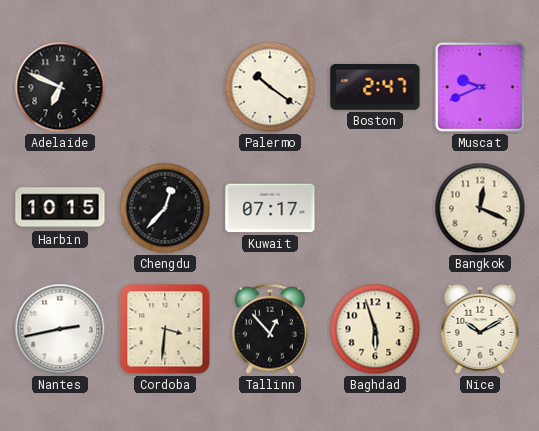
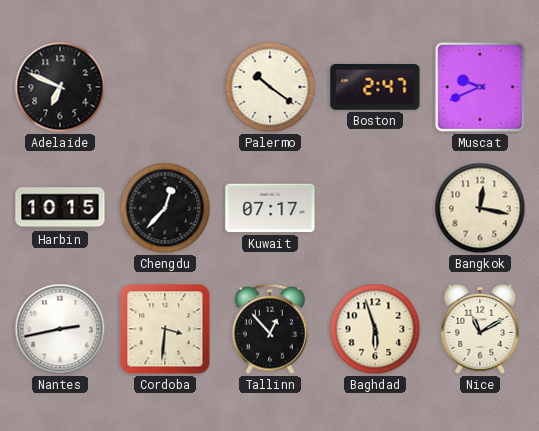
Bangkok: 12:19 -> 12:17
Nice: 10:10 -> 11:10
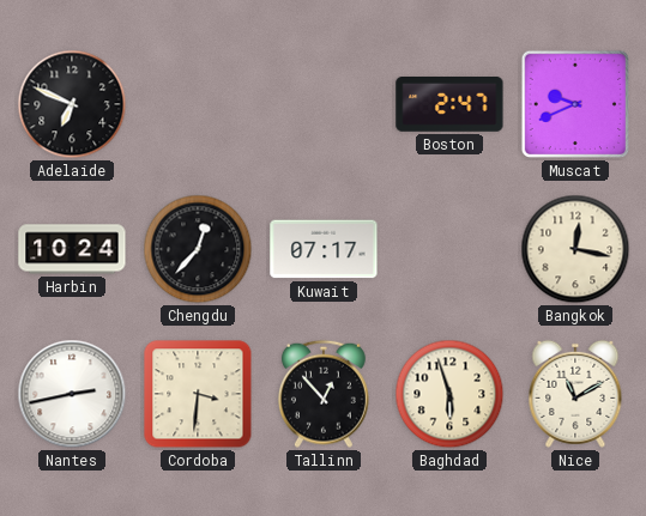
Palermo: 10:21 -> none
Harbin: 10:15 -> 10:24
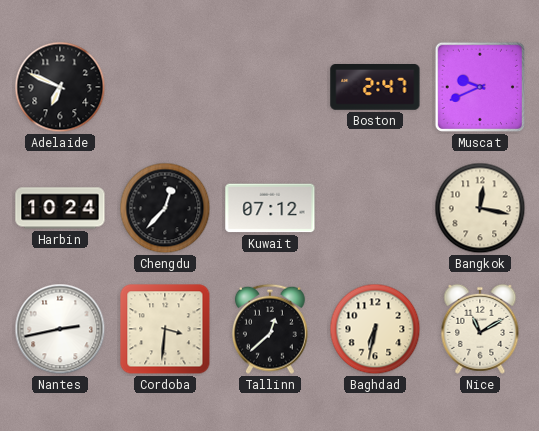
Kuwait: 07:17 -> 07:12
Tallinn: 12:53 -> 12:38
Baghdad: 5:57 -> 6:32
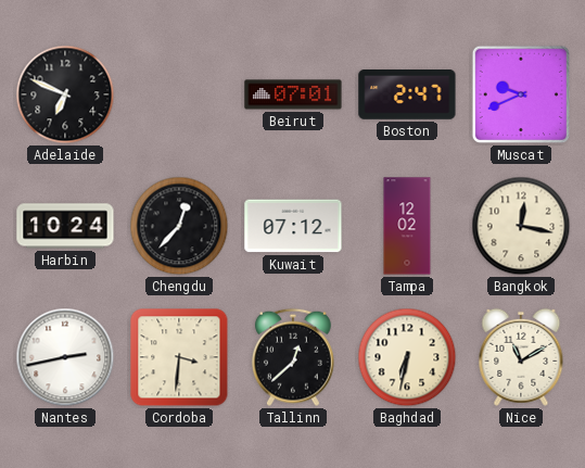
Beirut: none -> 07:01
Tampa: none -> 12:02
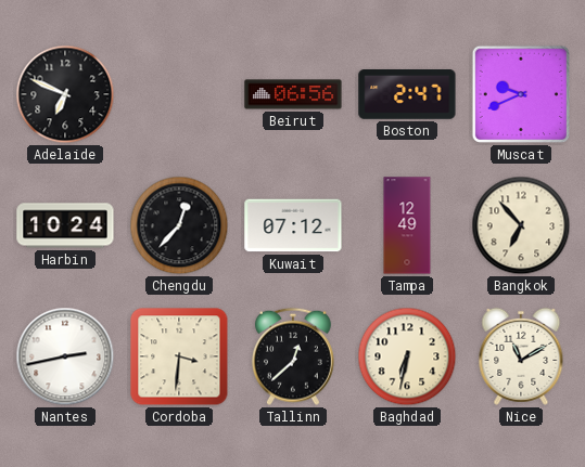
Beirut: 07:01 -> 06:56
Tampa: 12:02 -> 12:49
Bangkok: 12:17 -> 6:53
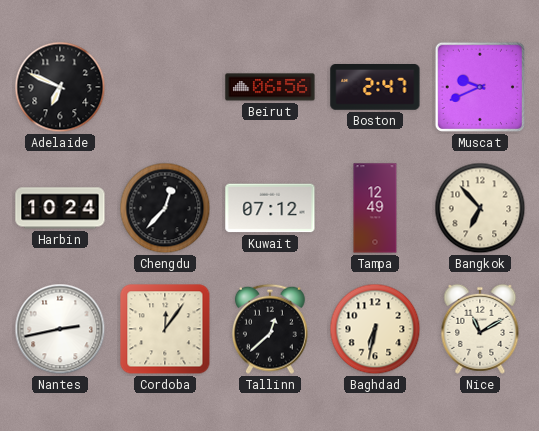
Cordoba: 3:31 -> 12:06
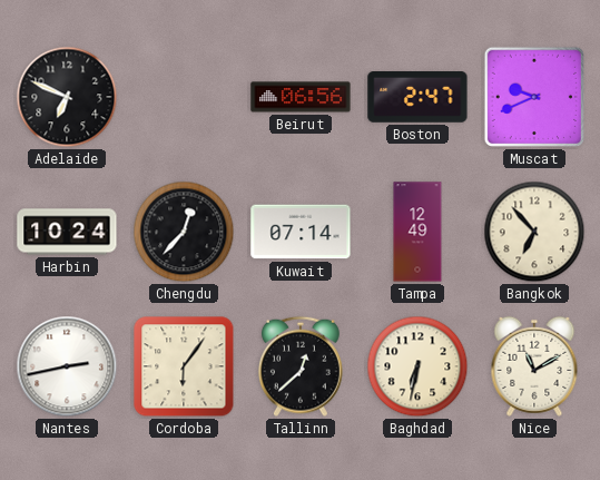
Kuwait: 07:12 -> 07:14
Cordoba: 12:06 -> 6:06
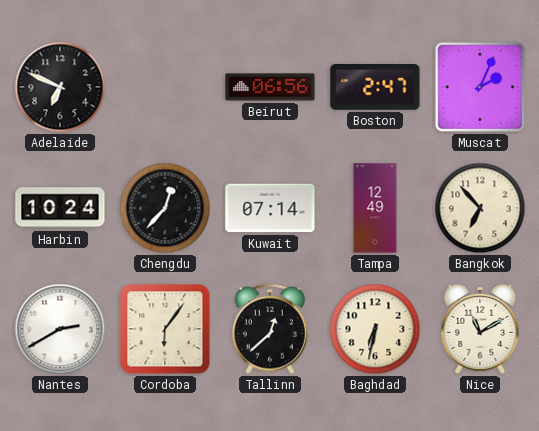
Muscat: 9:41 -> 2:04
Nantes: 2:43 -> 2:40
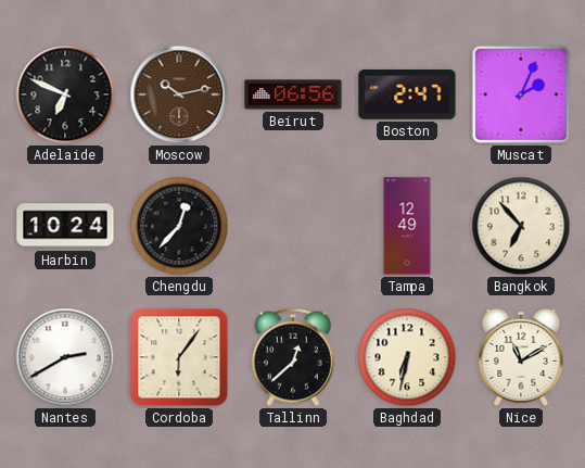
Moscow: none -> 10:13
Kuwait: 07:14 -> none
